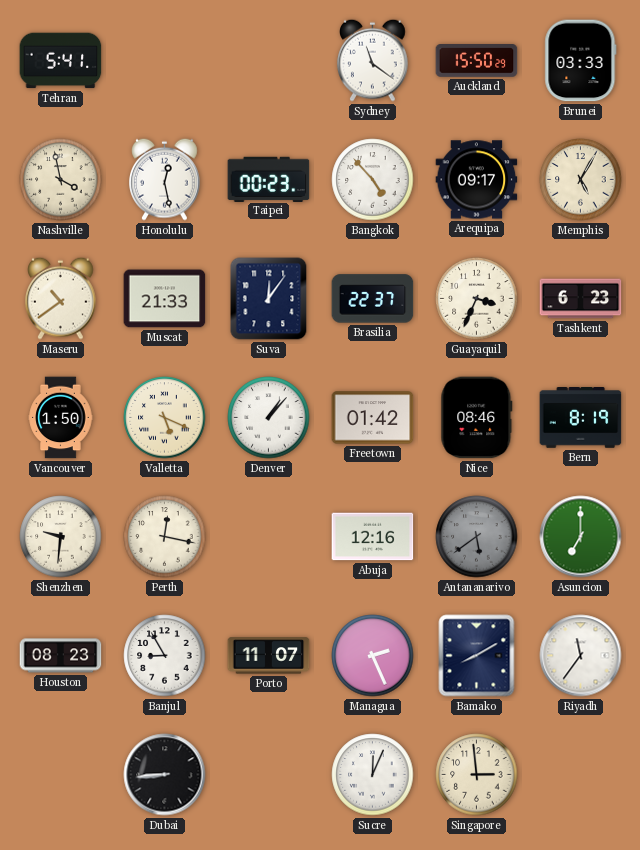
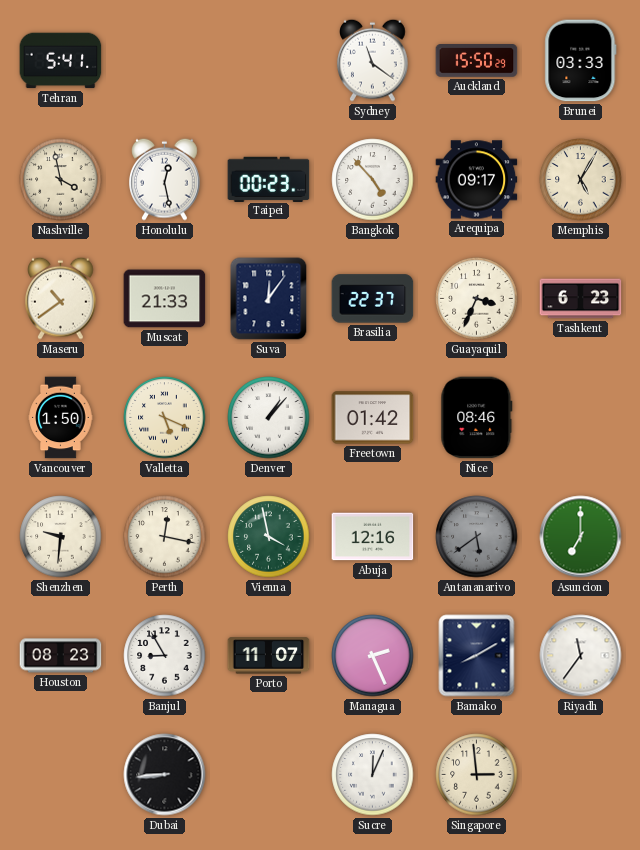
Bern: 8:19 -> none
Vienna: none -> 3:58
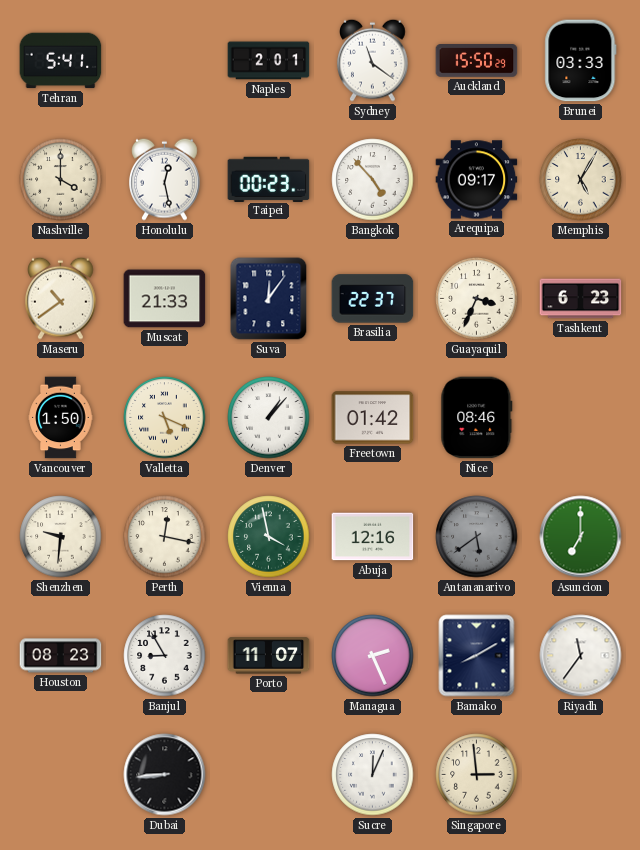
Naples: none -> 2:01
Nashville: 3:58 -> 4:00
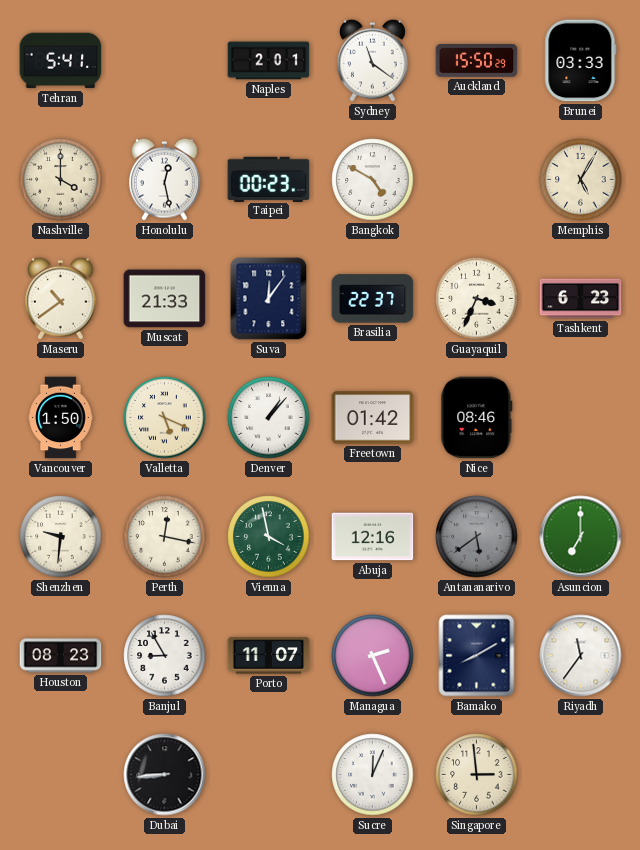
Bangkok: 4:53 -> 4:50
Arequipa: 09:17 -> none
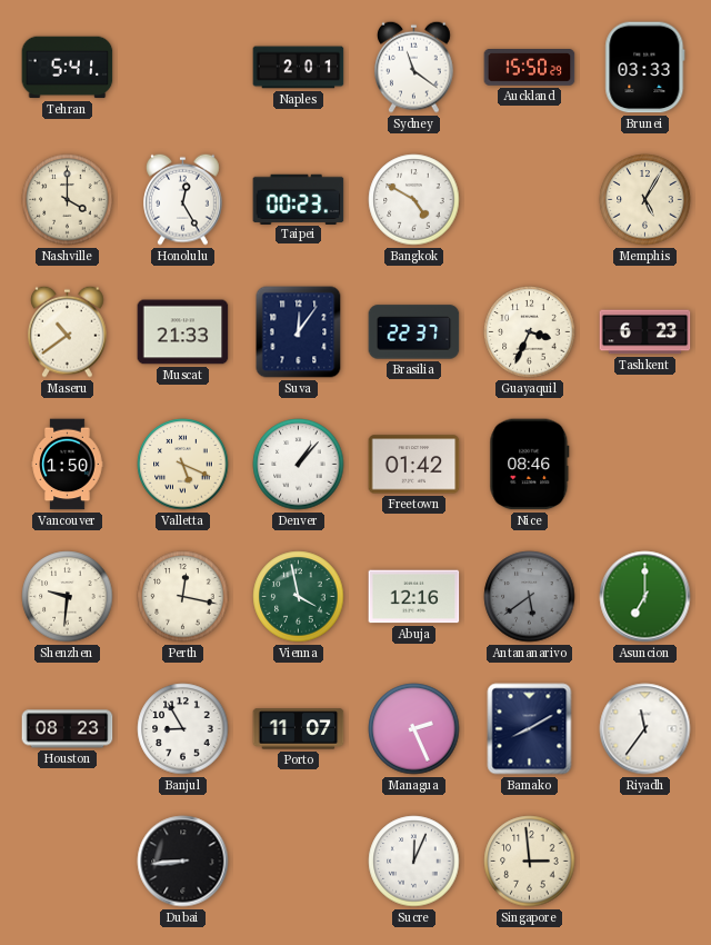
Honolulu: 12:28 -> 12:25
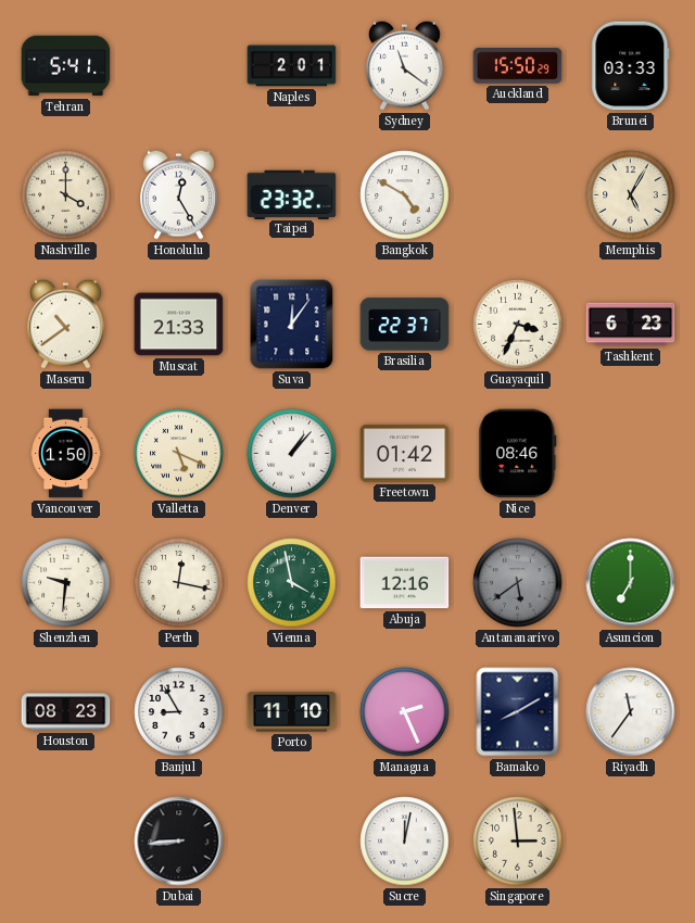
Taipei: 00:23 -> 23:32
Porto: 11:07 -> 11:10
Sucre: 12:04 -> 12:02
